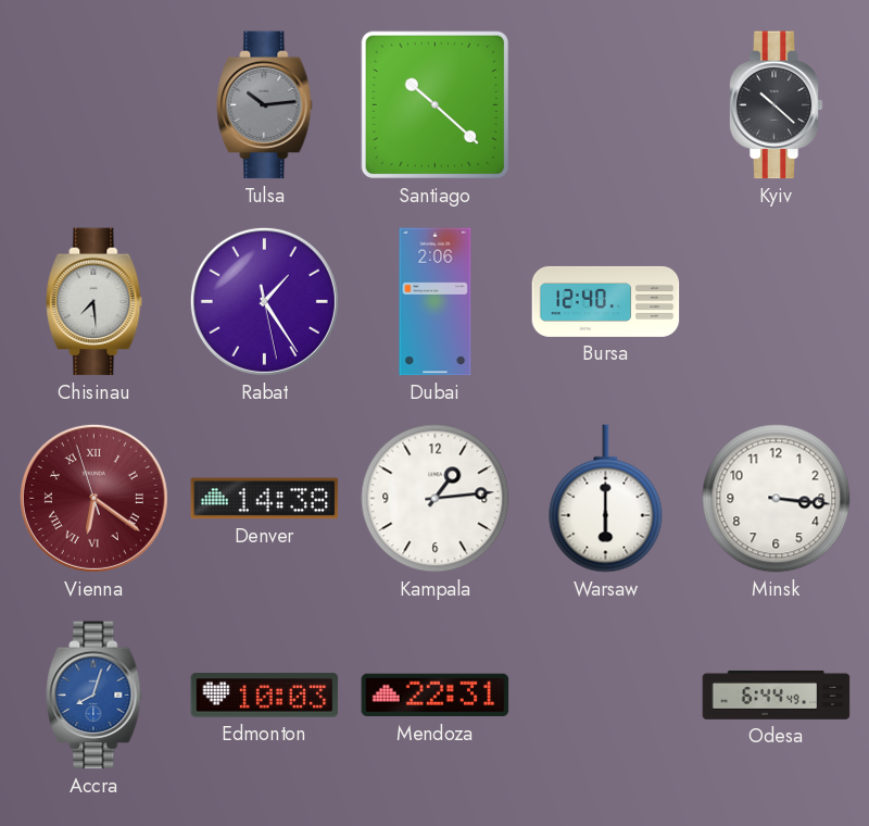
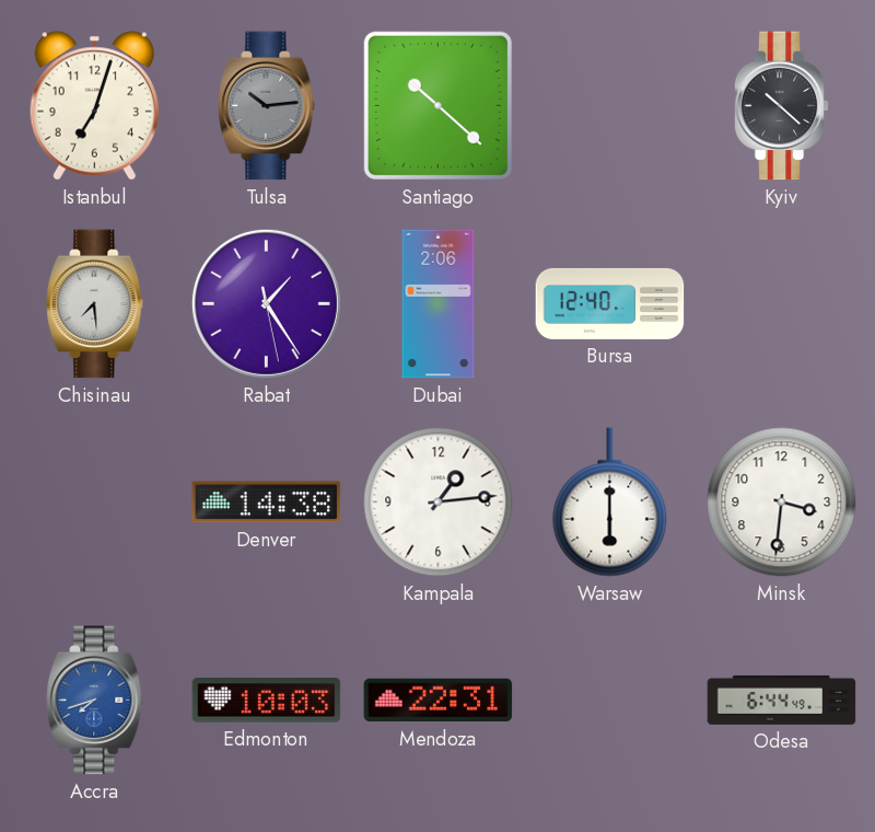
Istanbul: none -> 7:03
Vienna: 6:20 -> none
Minsk: 3:16 -> 3:31
Accra: 8:03 -> 7:42
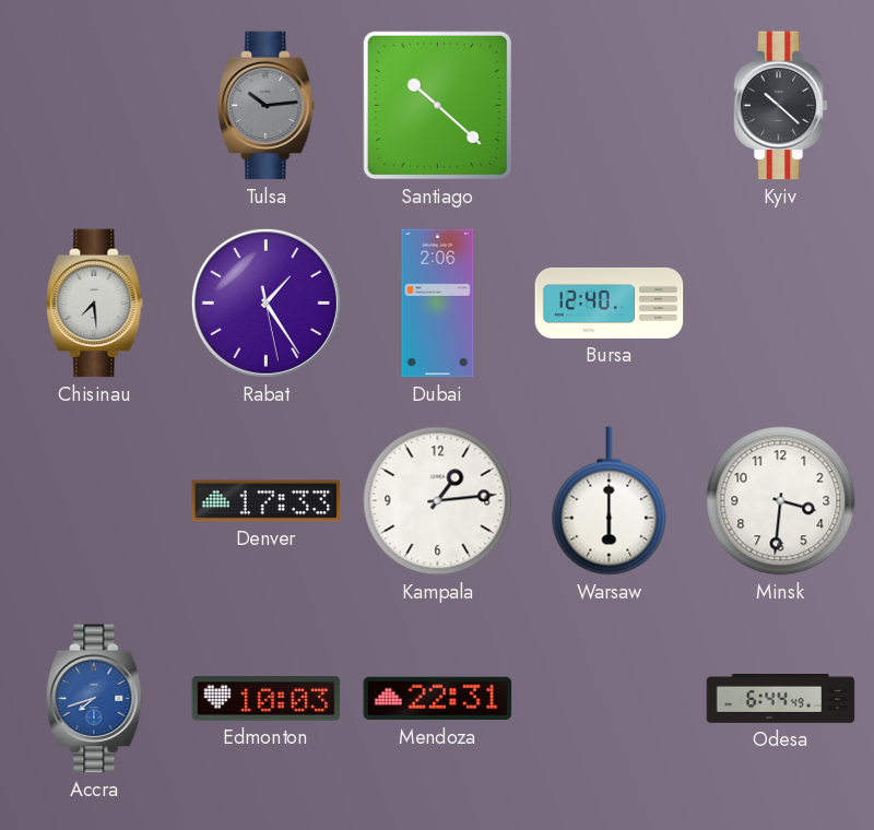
Istanbul: 7:03 -> none
Denver: 14:38 -> 17:33
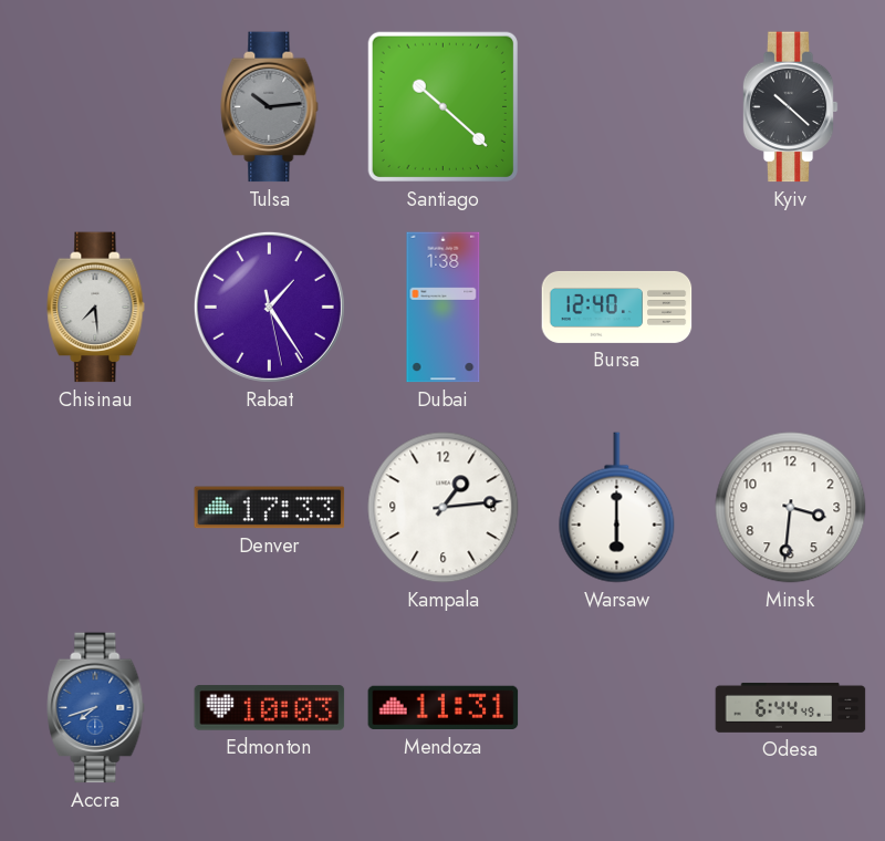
Dubai: 2:06 -> 1:38
Mendoza: 22:31 -> 11:31
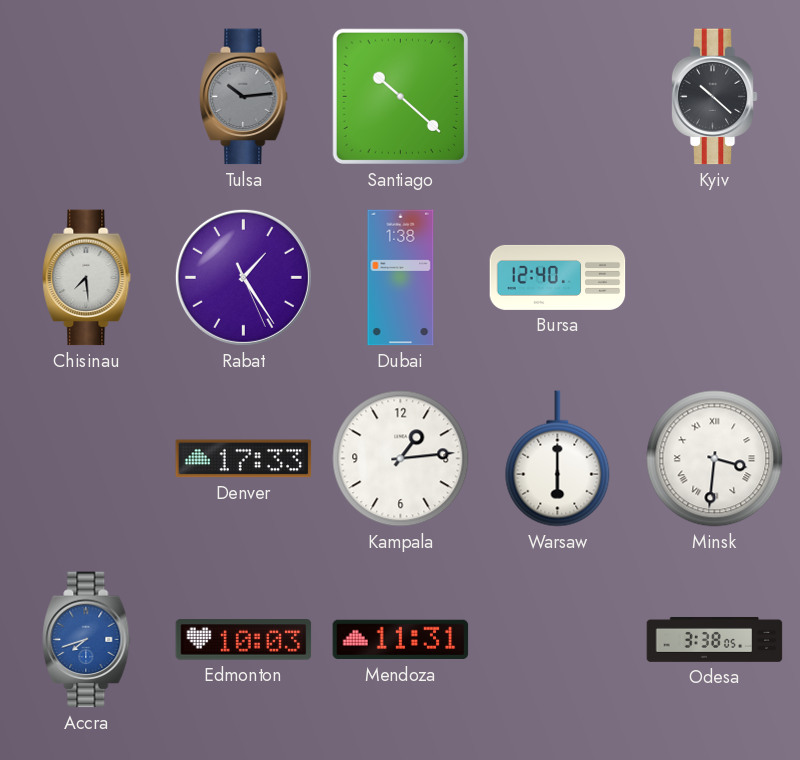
Rabat: 1:24:28 -> 1:24:26
Minsk numerals: Arabic -> Roman
Odesa: 6:44 -> 3:38
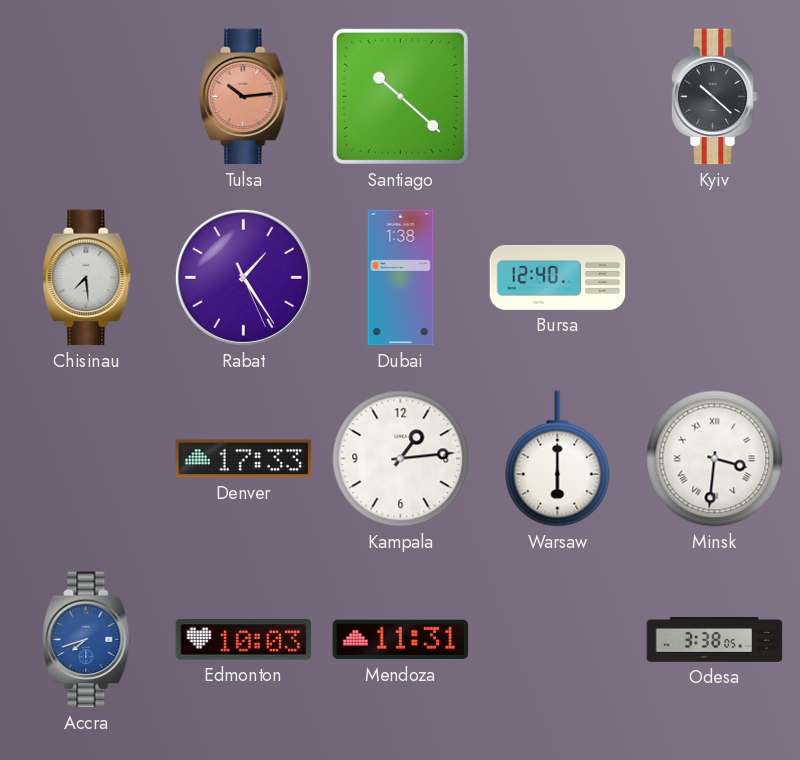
Tulsa dial: grey -> salmon
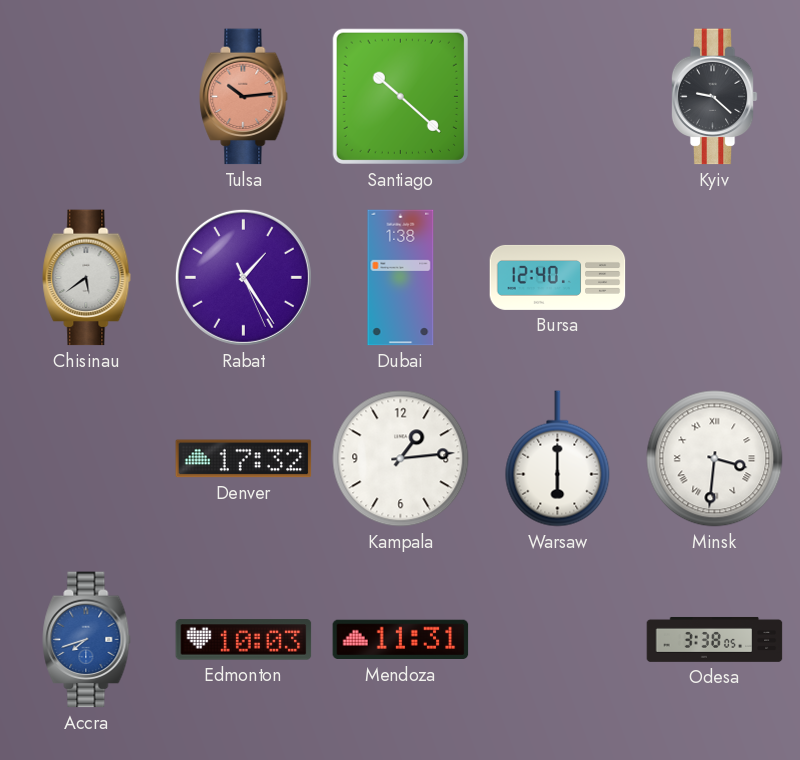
Kyiv: 10:22 -> 9:22
Chisinau: 7:29 -> 5:39
Denver: 17:33 -> 17:32
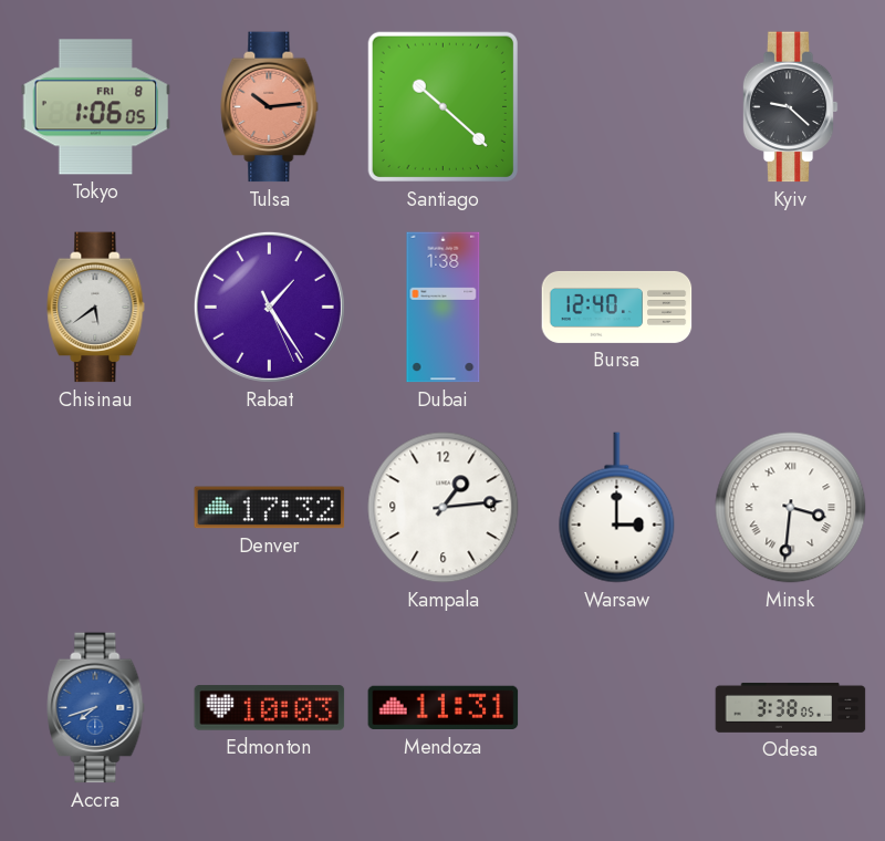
Tokyo: none -> 1:06
Warsaw: 6:00 -> 3:00
